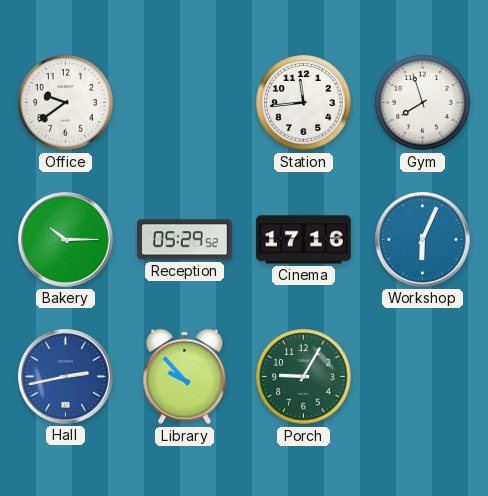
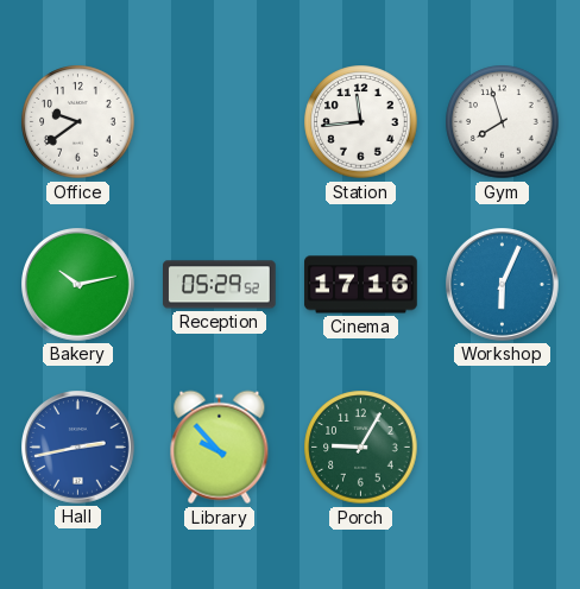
Bakery: 10:15 -> 10:13
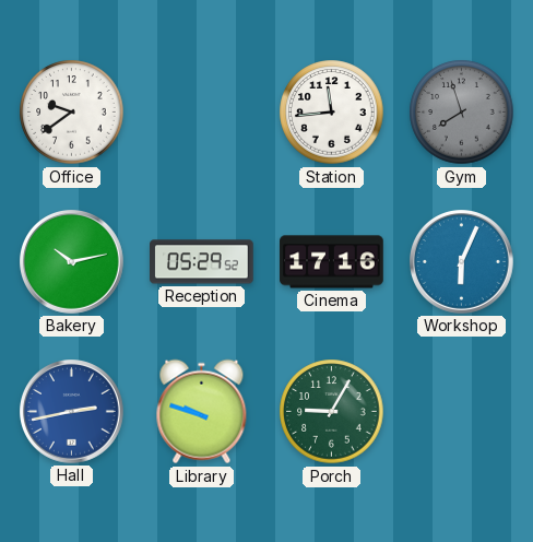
Gym dial: white -> grey
Library: 9:53 -> 9:48
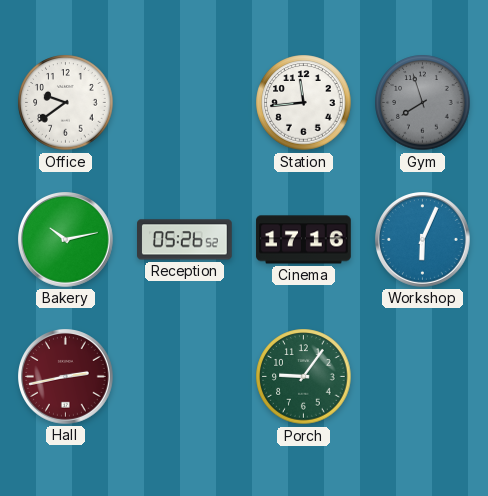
Reception: 05:29 -> 05:26
Hall dial: blue -> burgundy
Library: 9:48 -> none
Porch: 9:05 -> 9:06
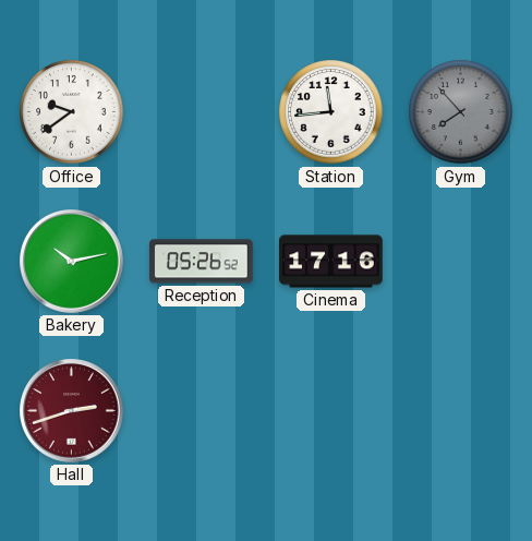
Gym: 7:57 -> 7:53
Workshop: 6:04 -> none
Hall: 2:43 -> 2:42
Porch: 9:06 -> none
